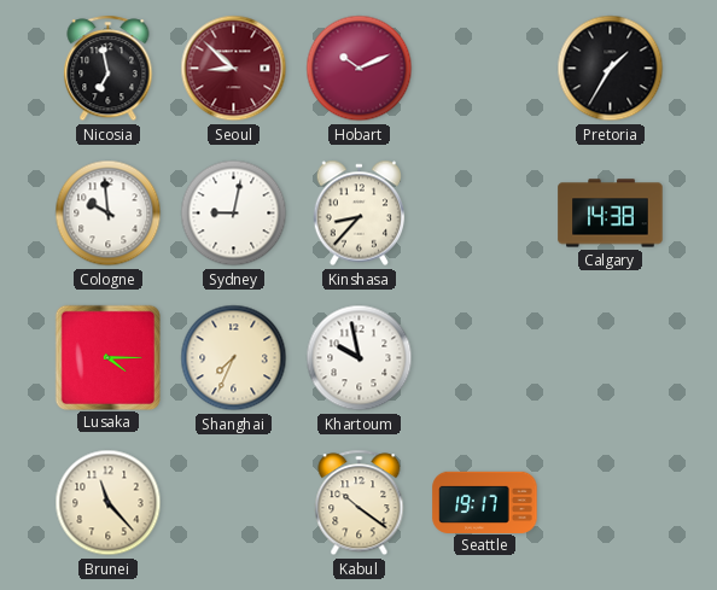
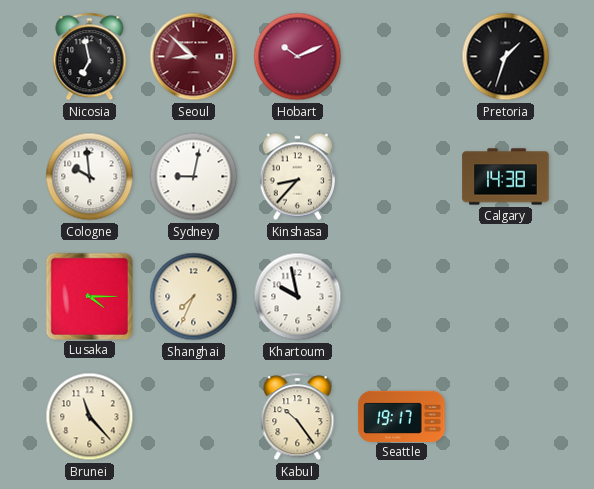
Pretoria: 1:35 -> 1:33
Kabul: 10:21 -> 10:24
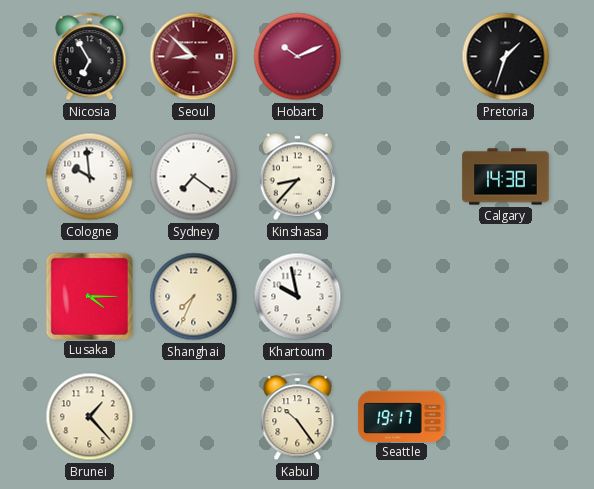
Nicosia: 6:58 -> 6:55
Sydney: 9:02 -> 7:21
Brunei: 11:23 -> 1:23
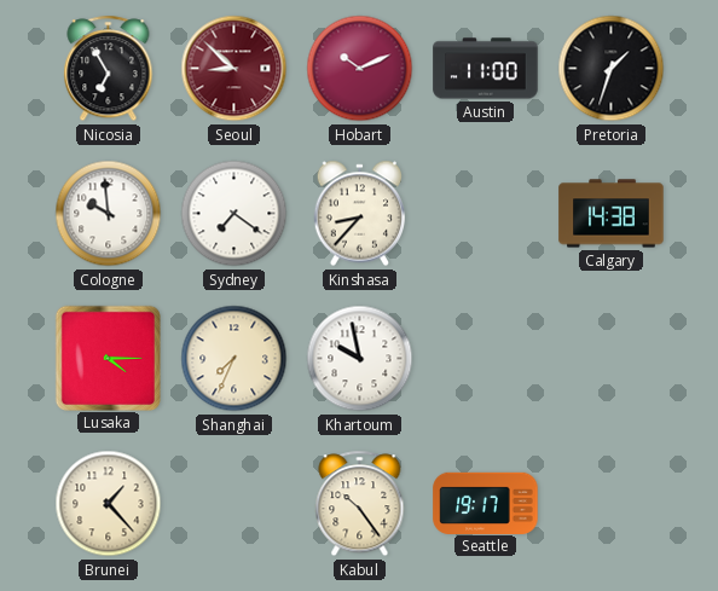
Austin: none -> 11:00
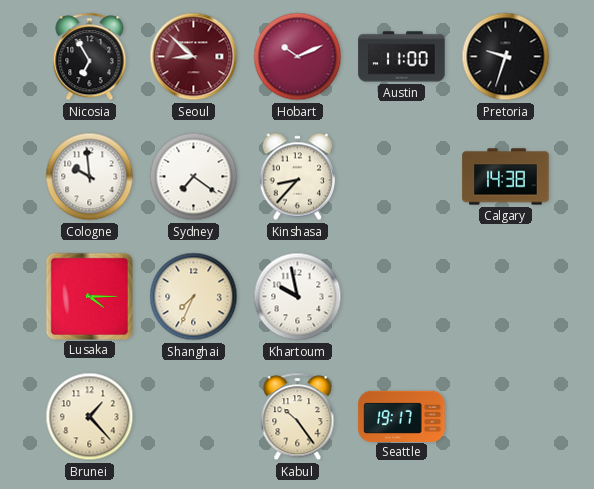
Pretoria: 1:33 -> 9:33
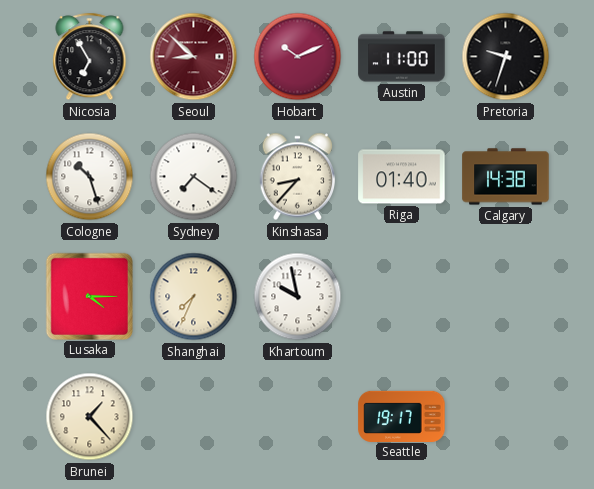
Cologne: 9:59 -> 10:27
Riga: none -> 01:40
Kabul: 10:24 -> none
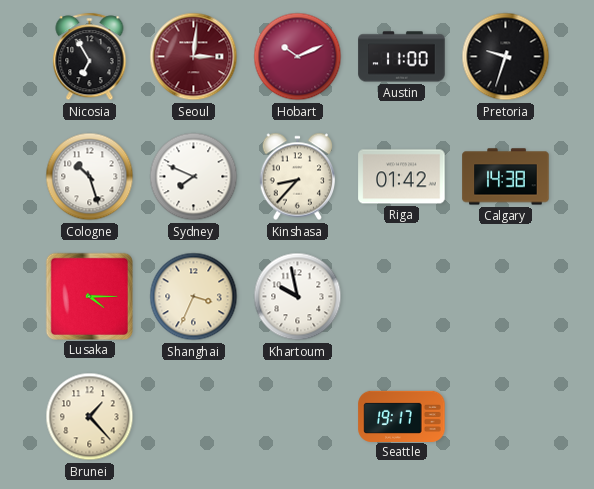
Seoul: 8:52 -> 3:01
Sydney: 7:21 -> 7:49
Riga: 01:40 -> 01:42
Shanghai: 7:34 -> 3:34
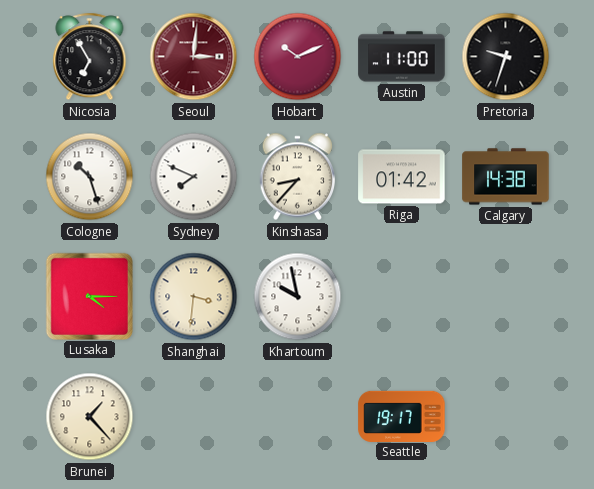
Shanghai: 3:34 -> 3:31
